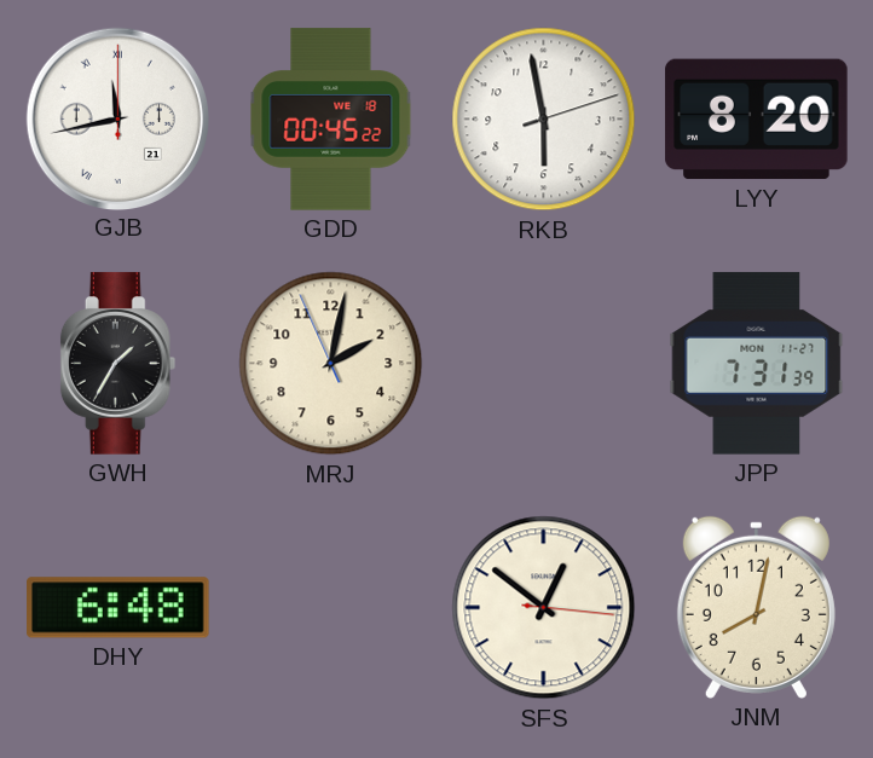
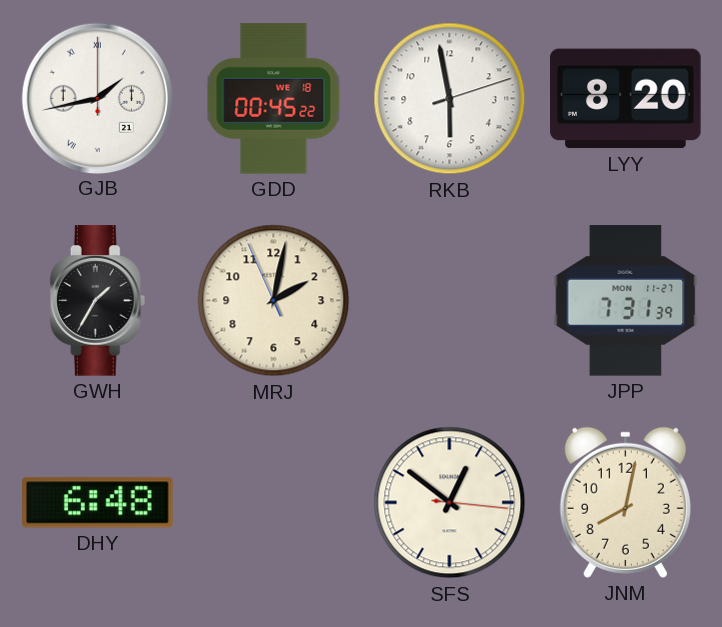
GJB: 11:43 -> 1:43
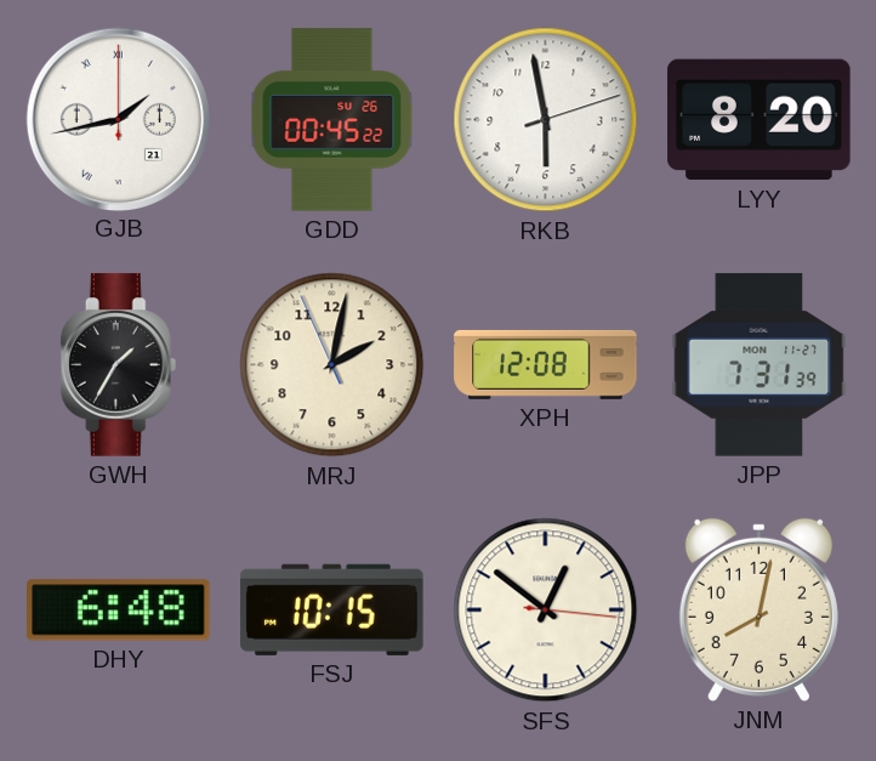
GDD date: WE 18 -> SU 26
XPH: none -> 12:08
FSJ: none -> 10:15
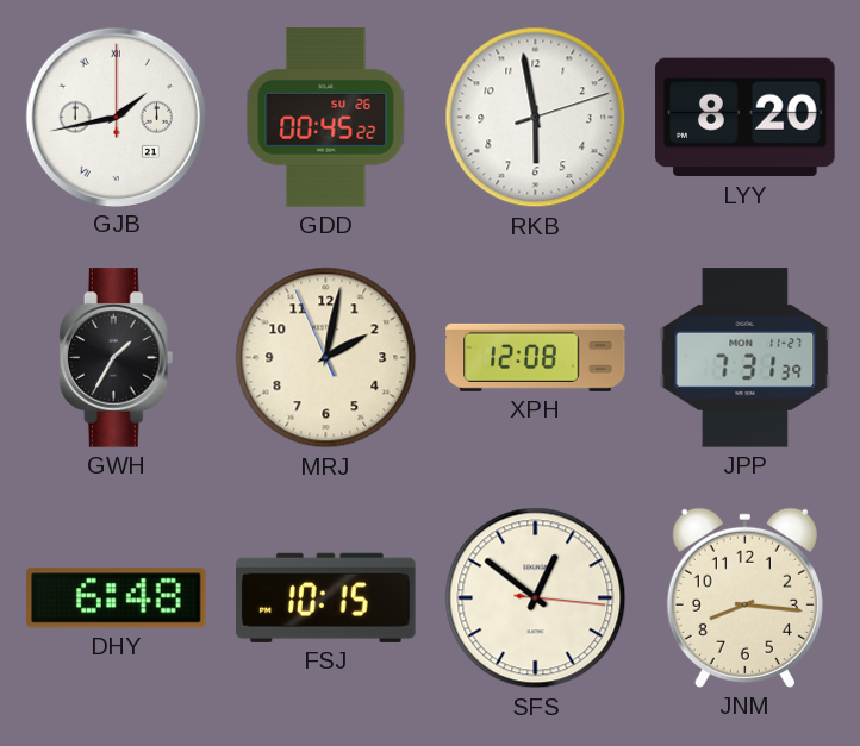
JNM: 8:02 -> 8:16
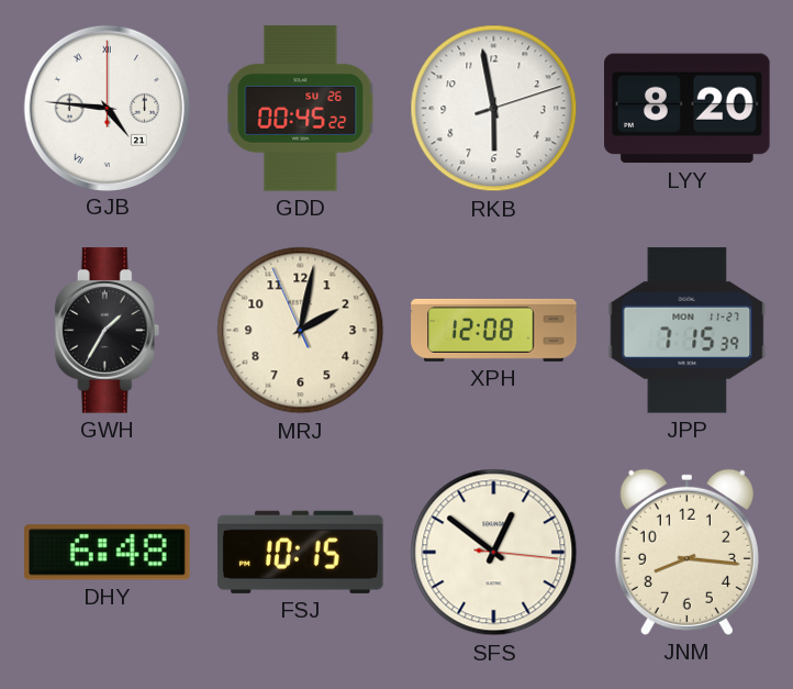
GJB: 1:43 -> 4:46
JPP: 7:31 -> 7:15
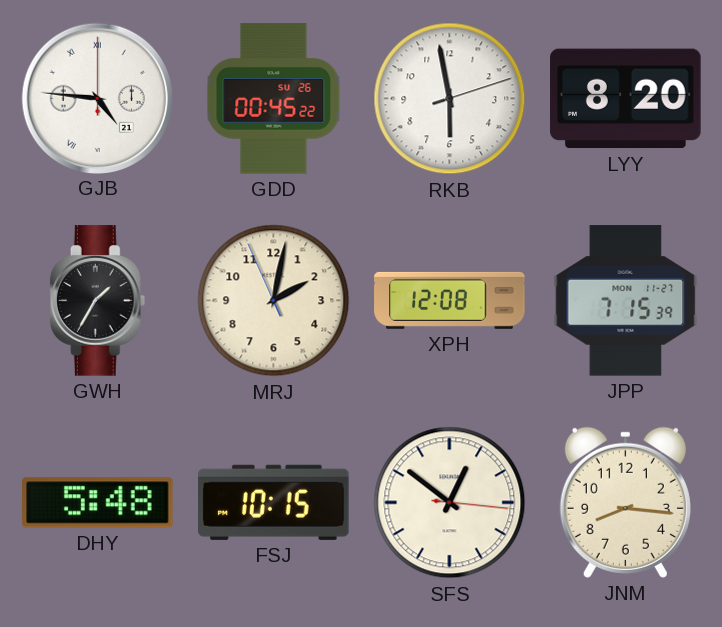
DHY: 6:48 -> 5:48
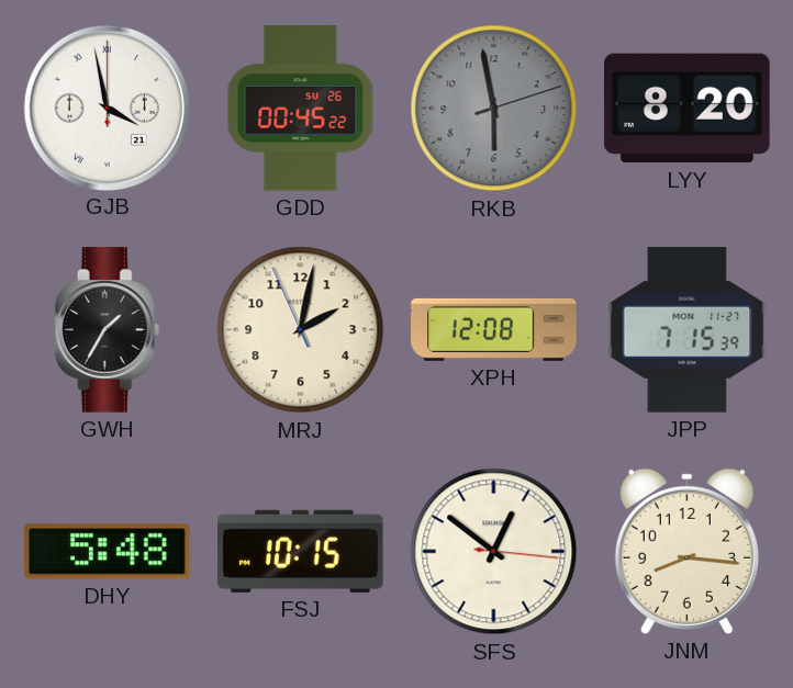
GJB: 4:46 -> 3:58
RKB dial: white -> grey
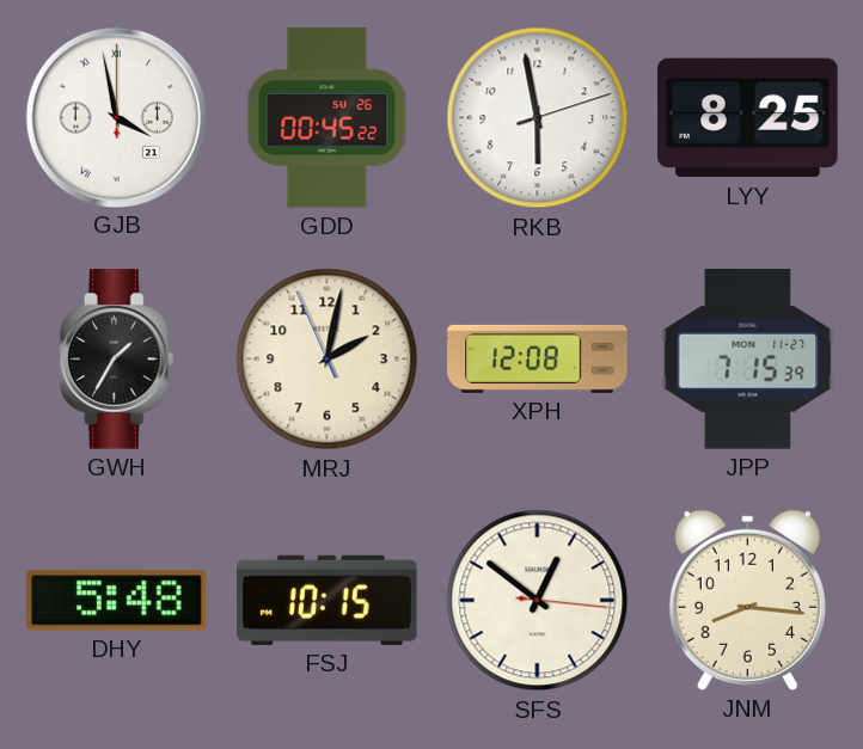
RKB dial: grey -> white
LYY: 8:20 -> 8:25
